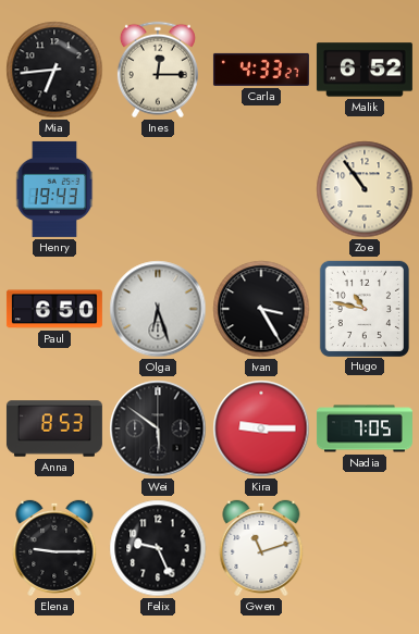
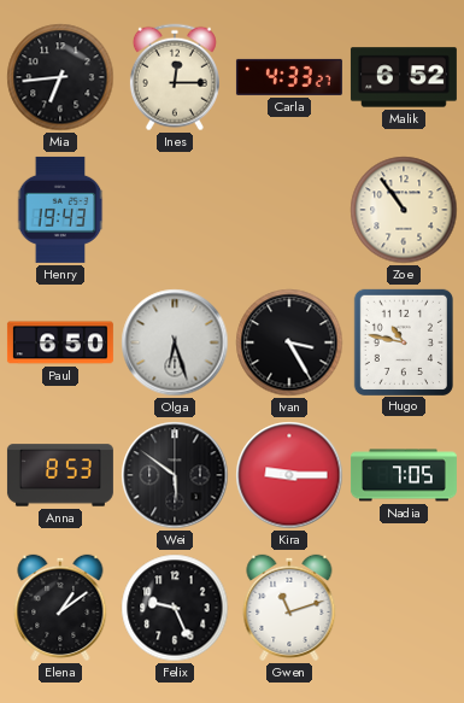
Elena: 9:15 -> 1:09
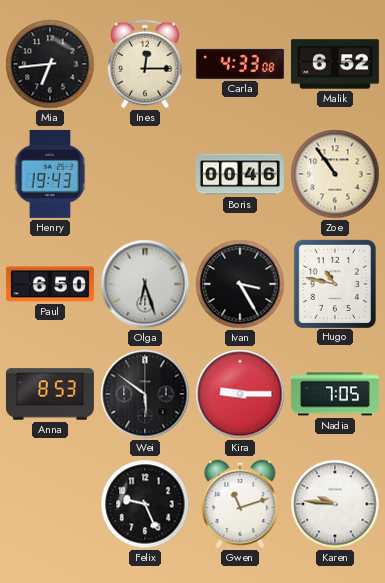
Carla: 4:33:27 -> 4:33:08
Boris: none -> 00:46
Elena: 1:09 -> none
Karen: none -> 9:46
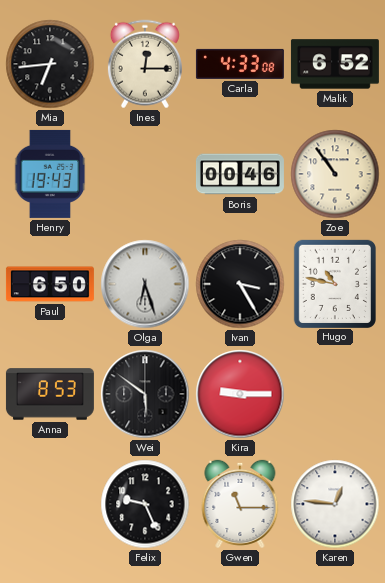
Nadia: 7:05 -> none
Gwen: 11:12 -> 11:15
Karen: 9:46 -> 12:46
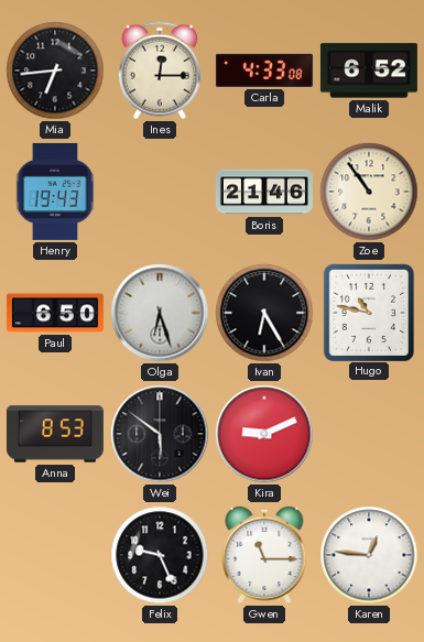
Boris: 00:46 -> 21:46
Ivan: 3:25 -> 6:25
Kira: 9:15 -> 9:11
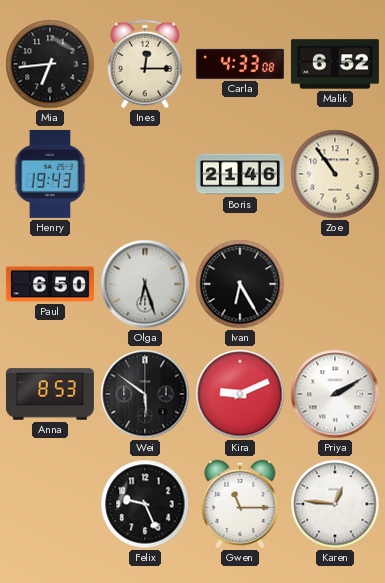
Hugo: 10:47 -> none
Priya: none -> 2:10
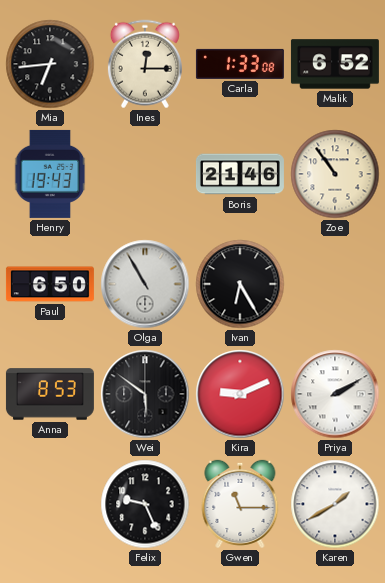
Carla: 4:33 -> 1:33
Olga: 6:27 -> 10:55
Karen: 12:46 -> 1:40
